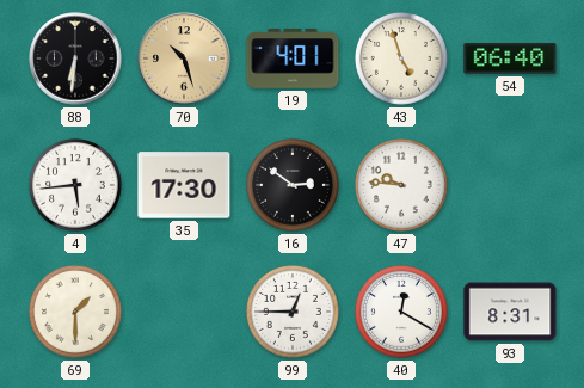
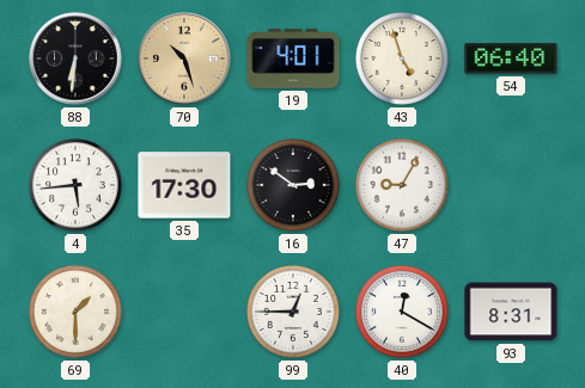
47: 9:46 -> 9:05
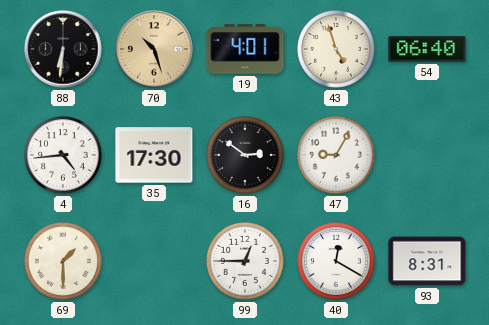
4: 5:44 -> 4:44
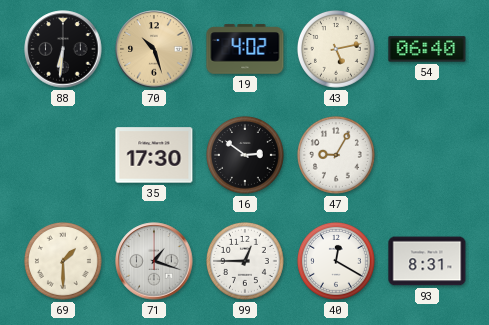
19: 4:01 -> 4:02
43: 4:57 -> 5:13
4: 4:44 -> none
71: none -> 1:18
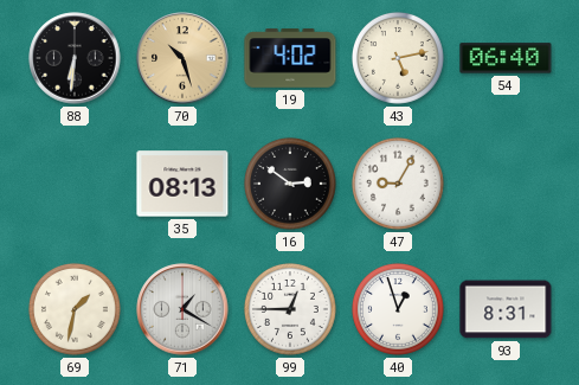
35: 17:30 -> 08:13
69: 1:30 -> 1:32
71: 1:18 -> 1:20
40: 12:20 -> 12:57
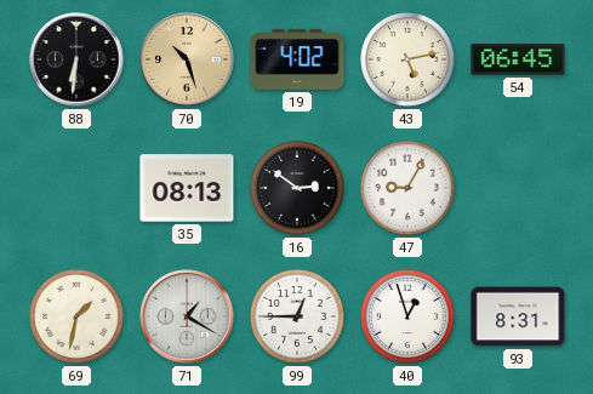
54: 06:40 -> 06:45
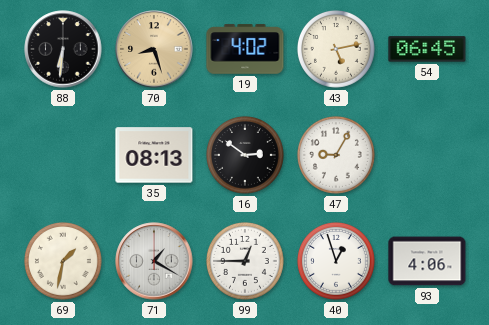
70: 10:27 -> 8:27
93: 8:31 -> 4:06
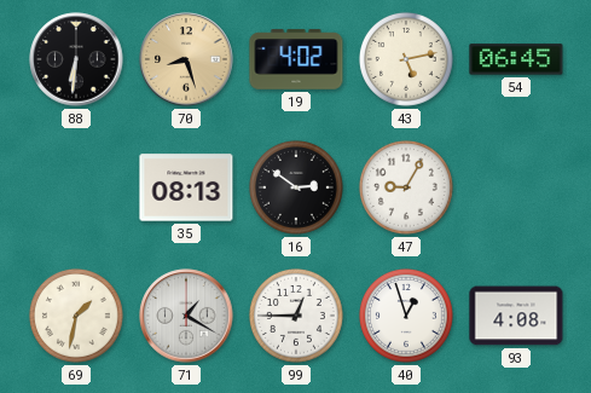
93: 4:06 -> 4:08
